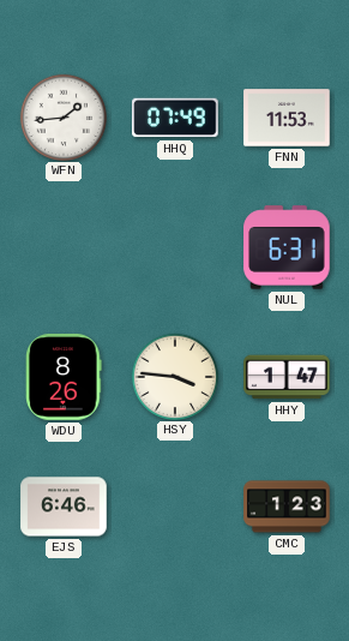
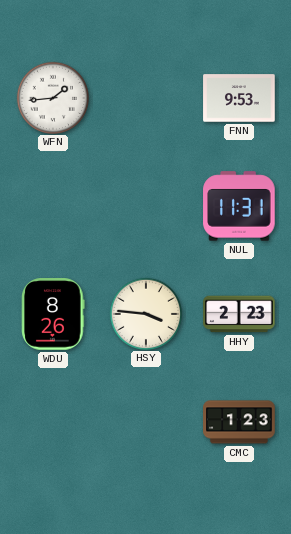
HHQ: 07:49 -> none
FNN: 11:53 -> 9:53
NUL: 6:31 -> 11:31
HHY: 1:47 -> 2:23
EJS: 6:46 -> none
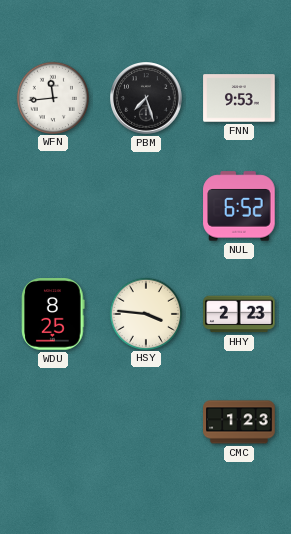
WFN: 1:44 -> 11:44
PBM: none -> 7:27
NUL: 11:31 -> 6:52
WDU: 8:26 -> 8:25
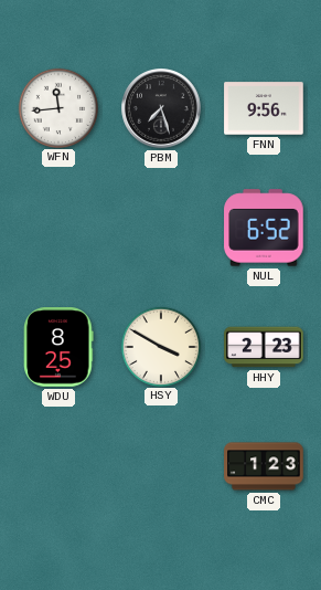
FNN: 9:53 -> 9:56
HSY: 3:46 -> 3:50
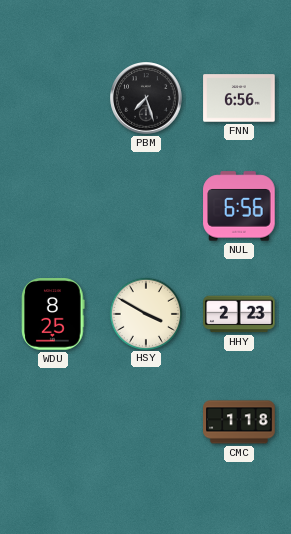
WFN: 11:44 -> none
FNN: 9:56 -> 6:56
NUL: 6:52 -> 6:56
CMC: 1:23 -> 1:18
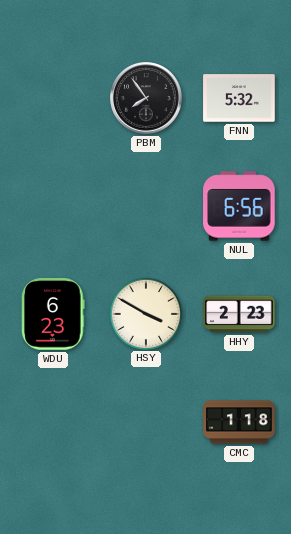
PBM: 7:27 -> 7:54
FNN: 6:56 -> 5:32
WDU: 8:25 -> 6:23
